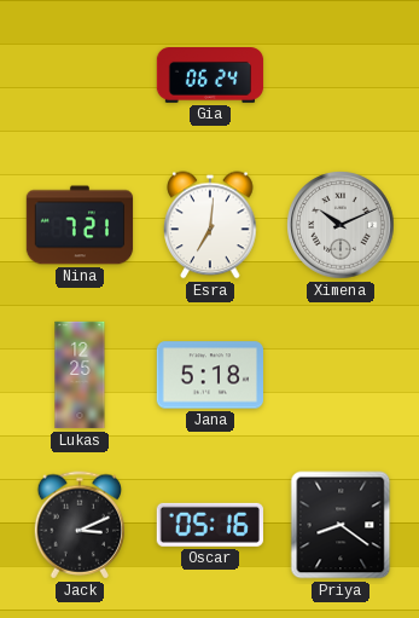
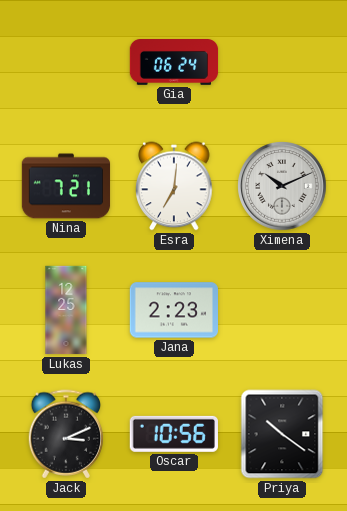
Jana: 5:18 -> 2:23
Oscar: 05:16 -> 10:56
Priya: 8:21 -> 10:21
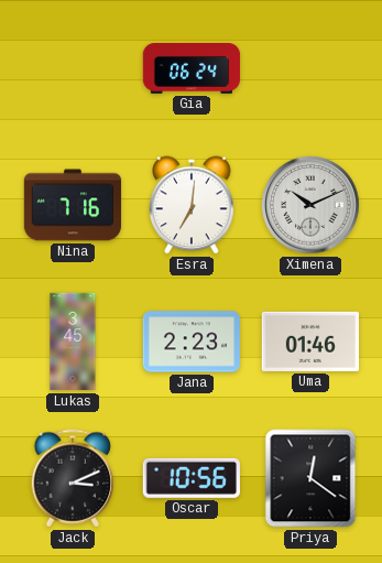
Nina: 7:21 -> 7:16
Lukas: 12:25 -> 3:45
Uma: none -> 01:46
Priya: 10:21 -> 12:21
